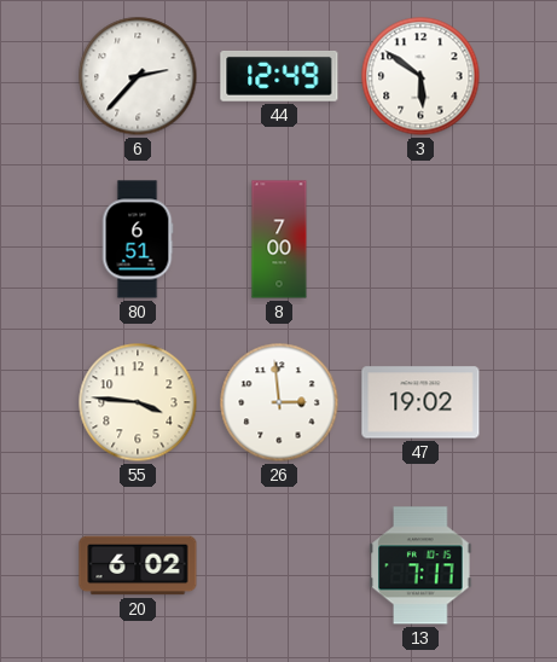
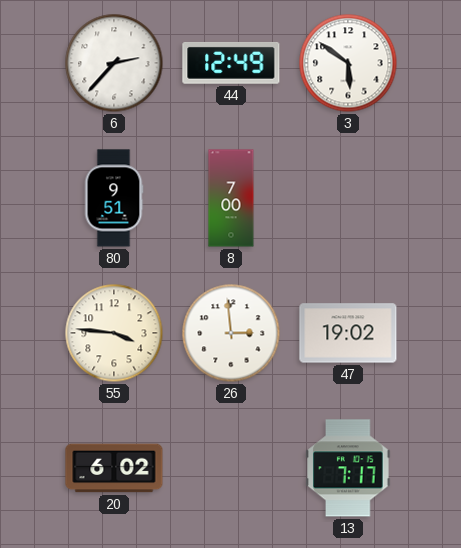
80: 6:51 -> 9:51
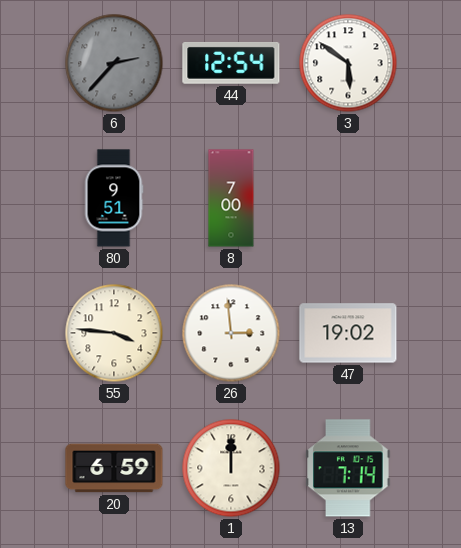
6 dial: white -> grey
44: 12:49 -> 12:54
20: 6:02 -> 6:59
1: none -> 12:00
13: 7:17 -> 7:14
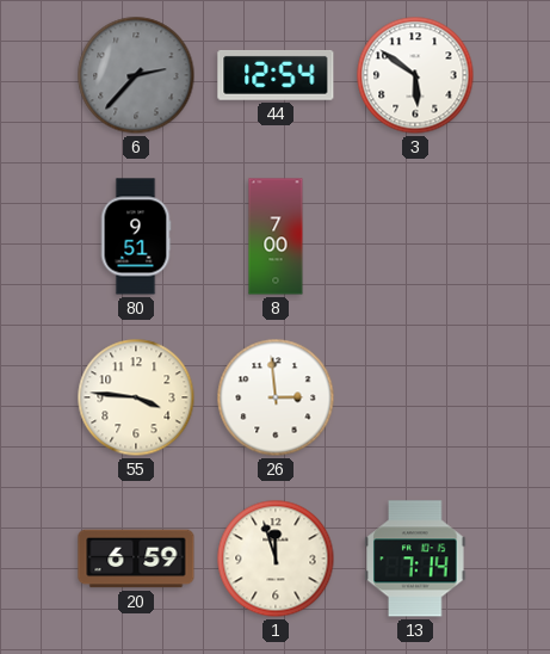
47: 19:02 -> none
1: 12:00 -> 11:57
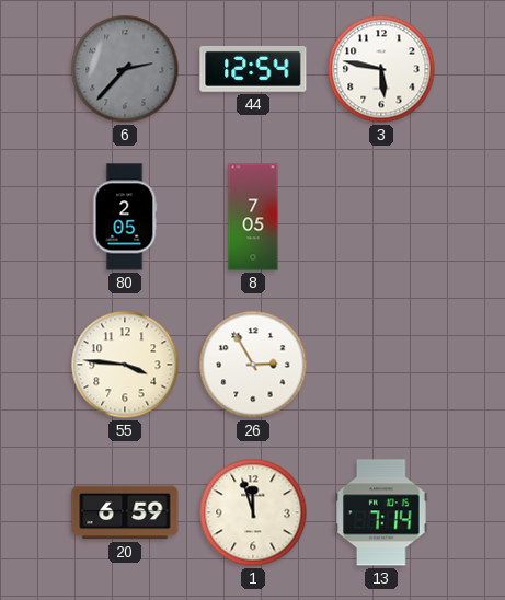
3: 5:51 -> 5:47
80: 9:51 -> 2:05
8: 7:00 -> 7:05
26: 2:59 -> 2:55
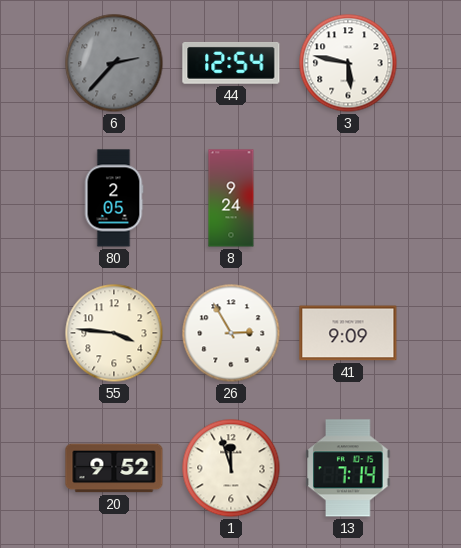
8: 7:05 -> 9:24
41: none -> 9:09
20: 6:59 -> 9:52
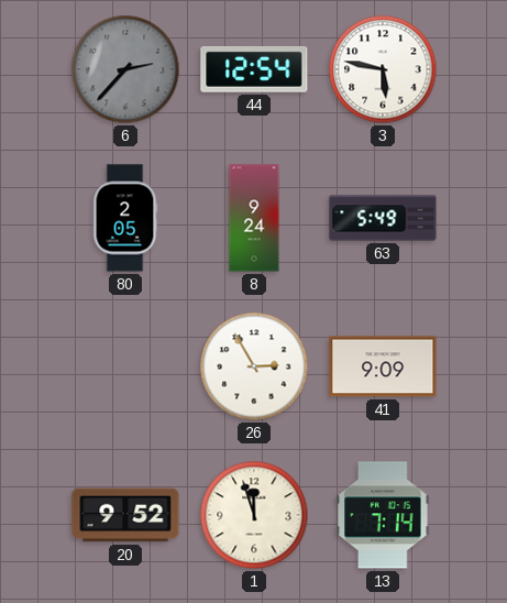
63: none -> 5:49
55: 3:46 -> none
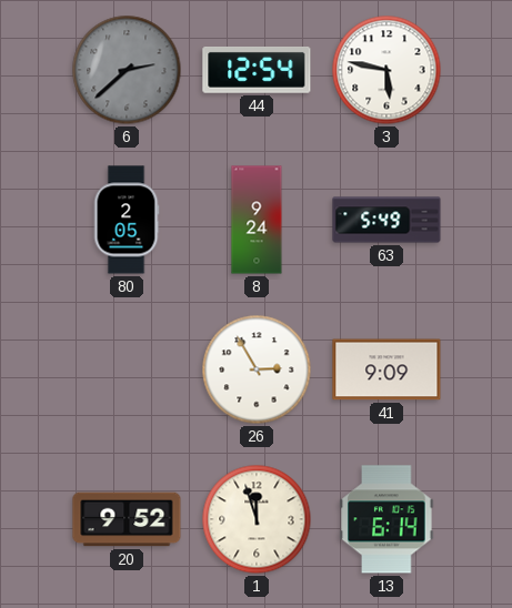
6: 2:37 -> 2:38
13: 7:14 -> 6:14
